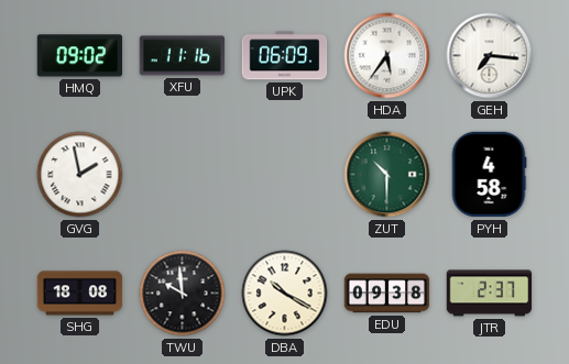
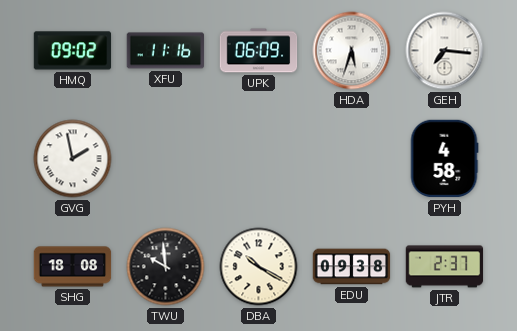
HDA: 5:36 -> 5:33
ZUT: 10:30 -> none
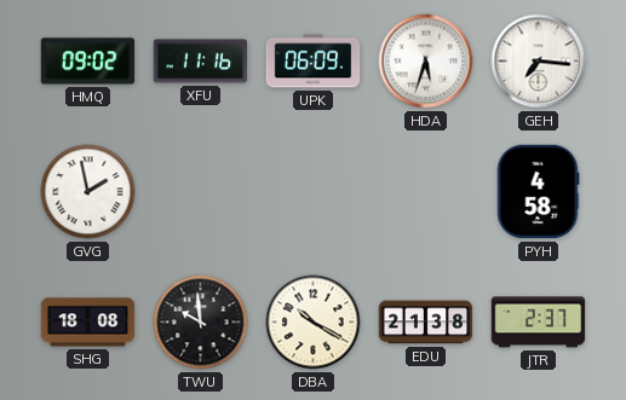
EDU: 09:38 -> 21:38
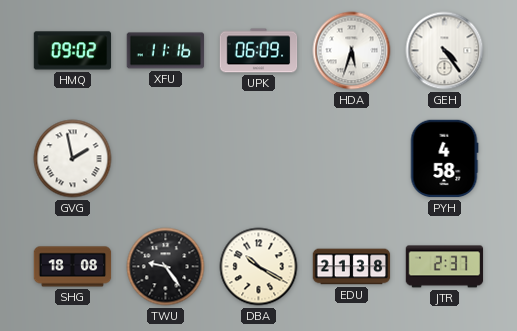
GEH: 7:16 -> 4:24
TWU: 9:59 -> 9:24
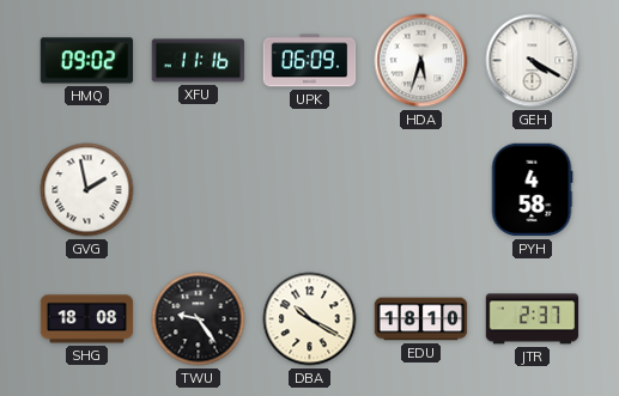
GEH: 4:24 -> 4:20
EDU: 21:38 -> 18:10
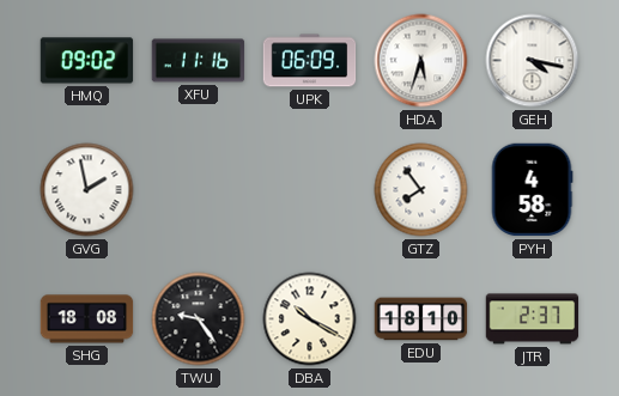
GEH: 4:20 -> 4:17
GTZ: none -> 7:54
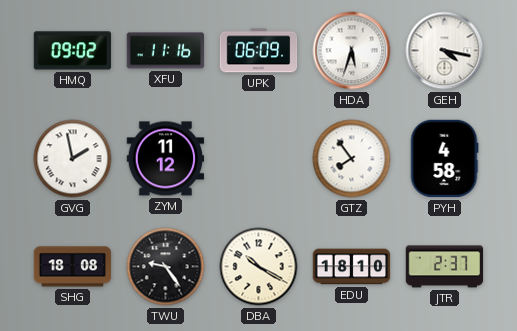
ZYM: none -> 11:12
